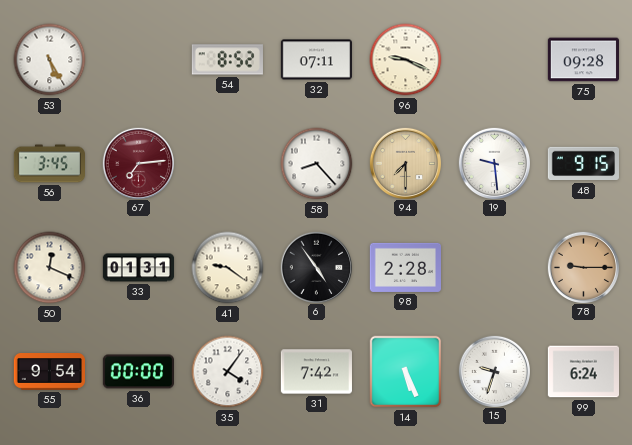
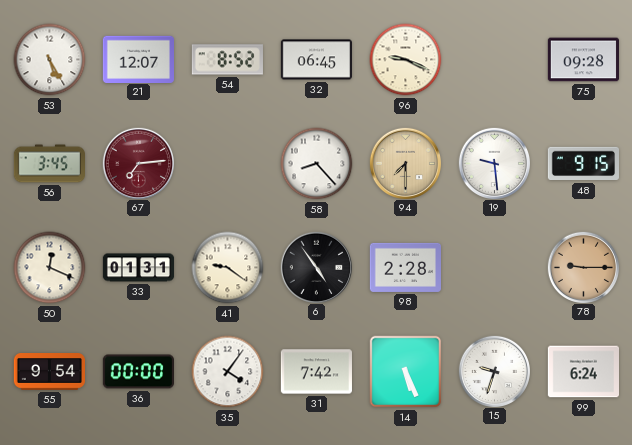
21: none -> 12:07
32: 07:11 -> 06:45
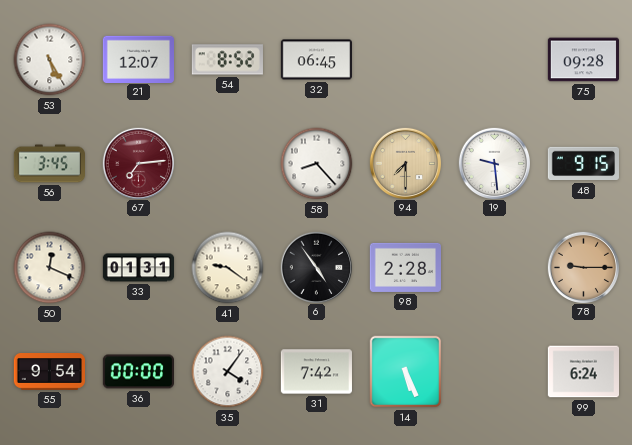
96: 9:19 -> none
15: 9:33 -> none
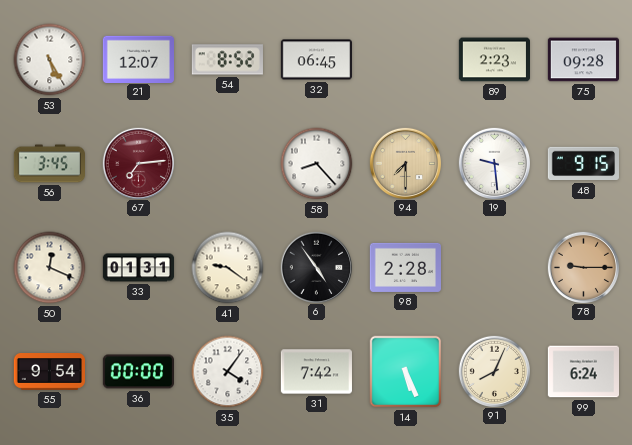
89: none -> 2:23
91: none -> 8:04
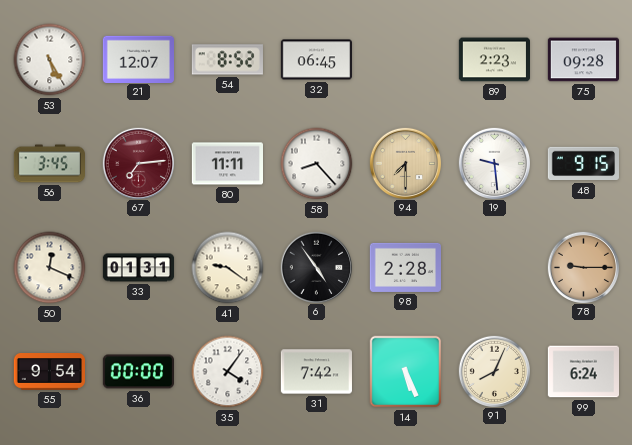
80: none -> 11:11
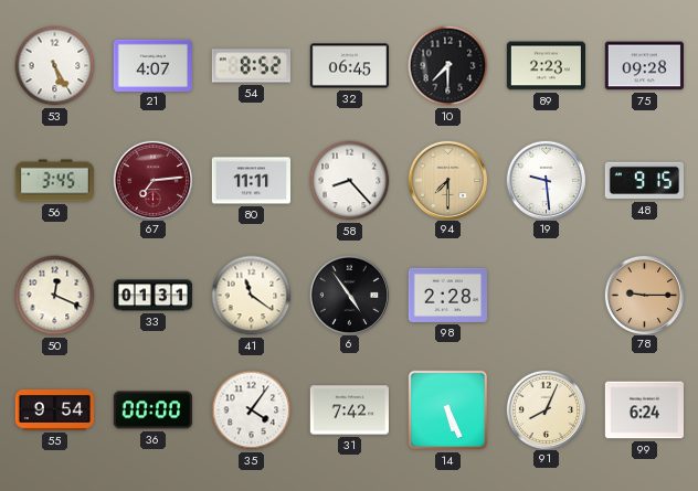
21: 12:07 -> 4:07
10: none -> 7:30
41: 9:21 -> 11:21
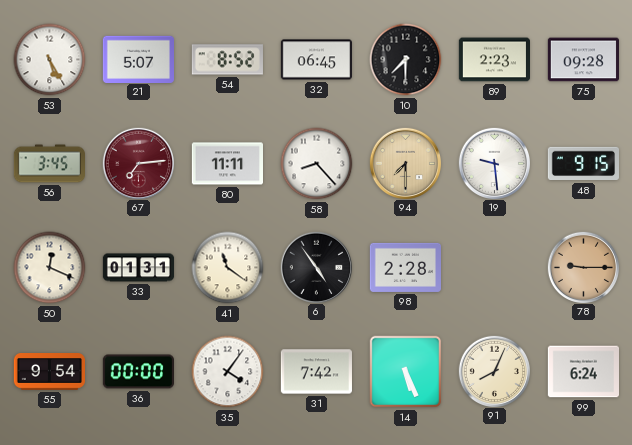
21: 4:07 -> 5:07
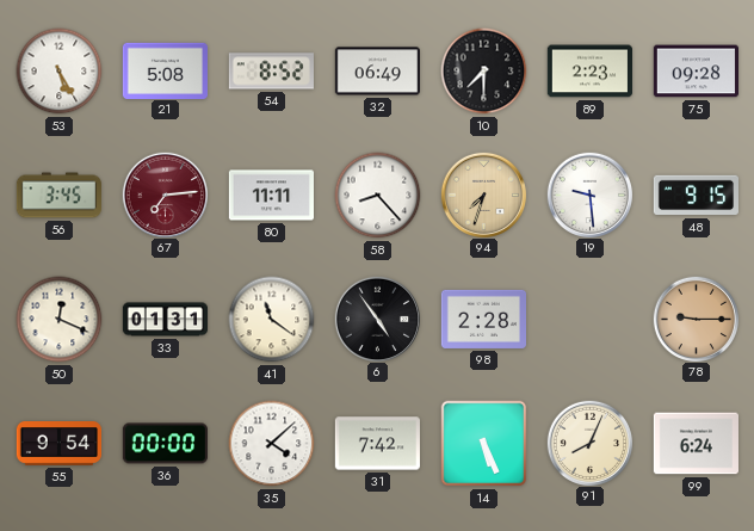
21: 5:07 -> 5:08
32: 06:45 -> 06:49
94: 7:30 -> 7:33
35: 4:06 -> 4:08
